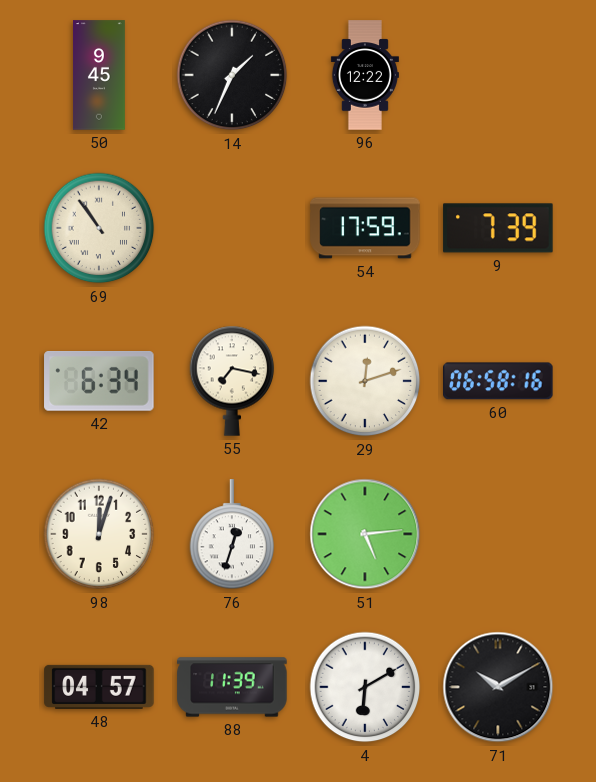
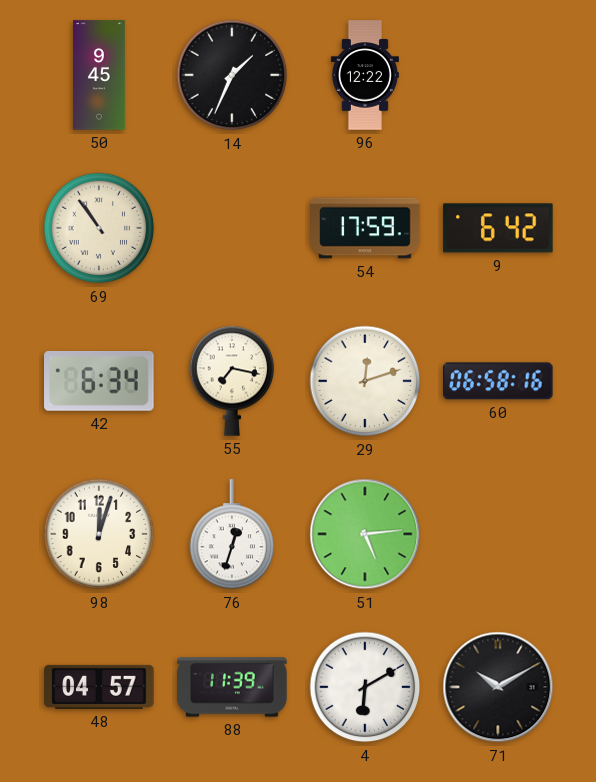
9: 7:39 -> 6:42
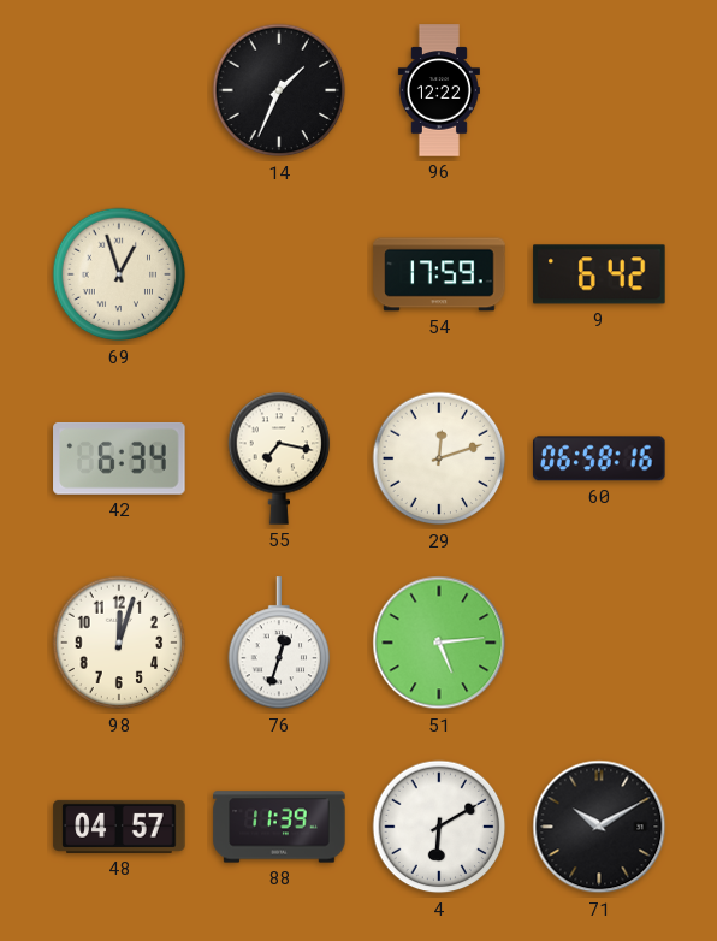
50: 9:45 -> none
69: 10:54 -> 12:57
